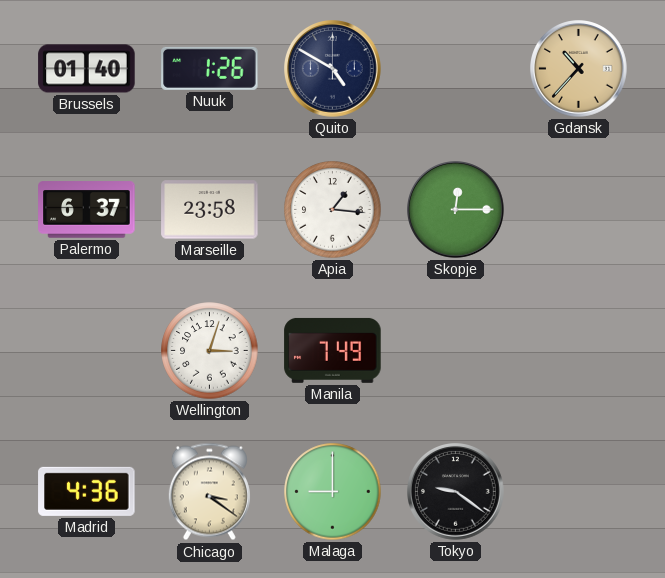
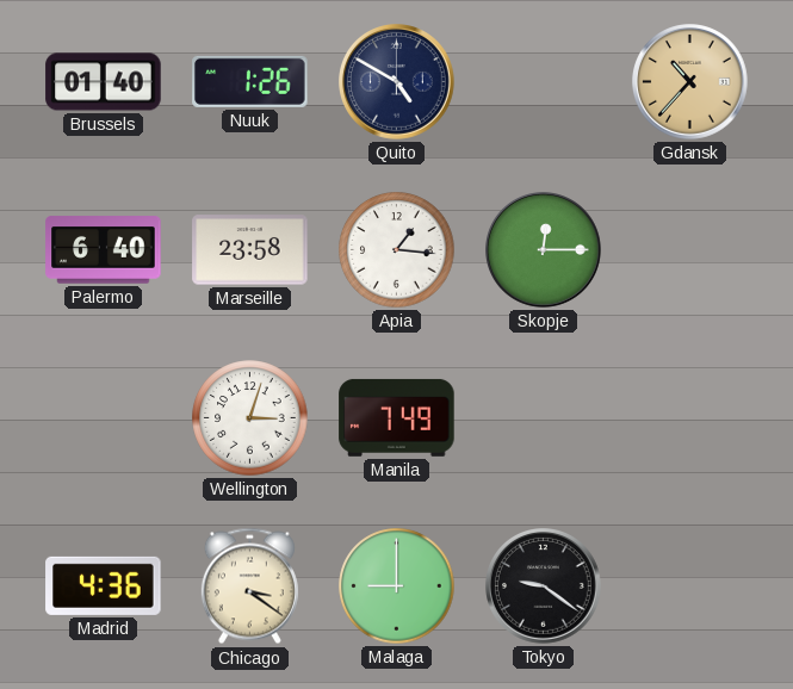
Palermo: 6:37 -> 6:40
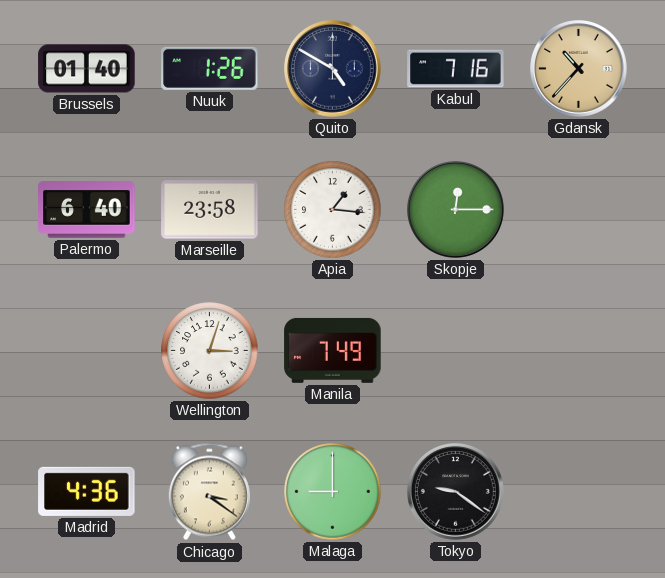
Kabul: none -> 7:16
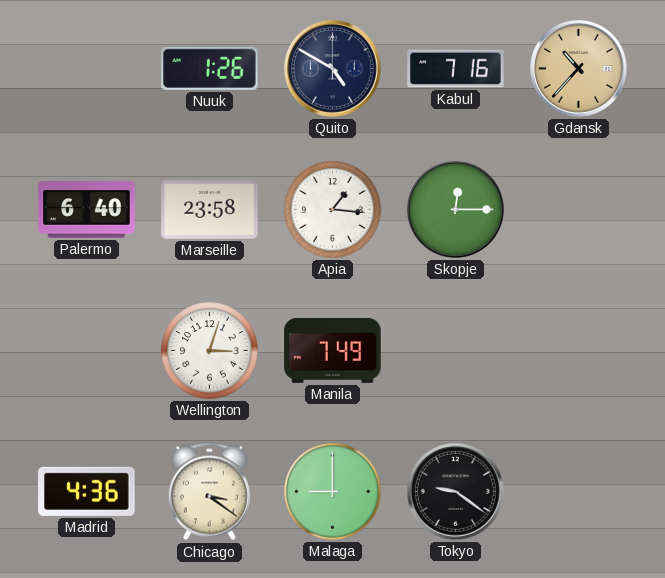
Brussels: 01:40 -> none
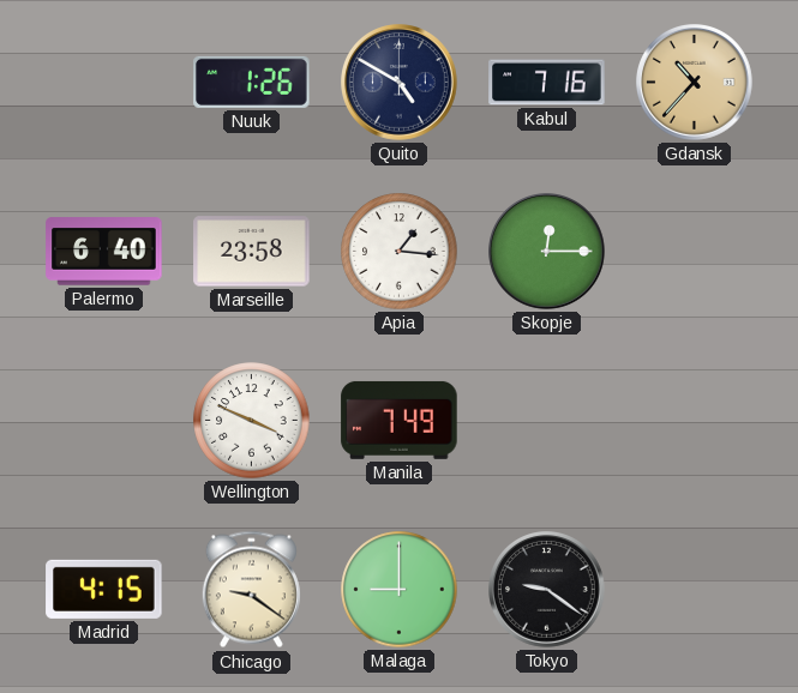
Wellington: 3:03 -> 3:49
Madrid: 4:36 -> 4:15
Chicago: 3:21 -> 9:21
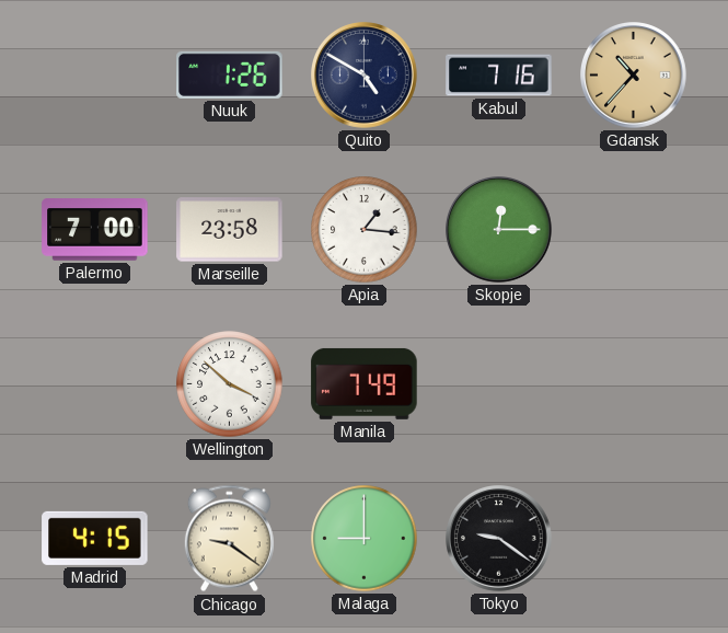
Palermo: 6:40 -> 7:00
Wellington: 3:49 -> 3:52
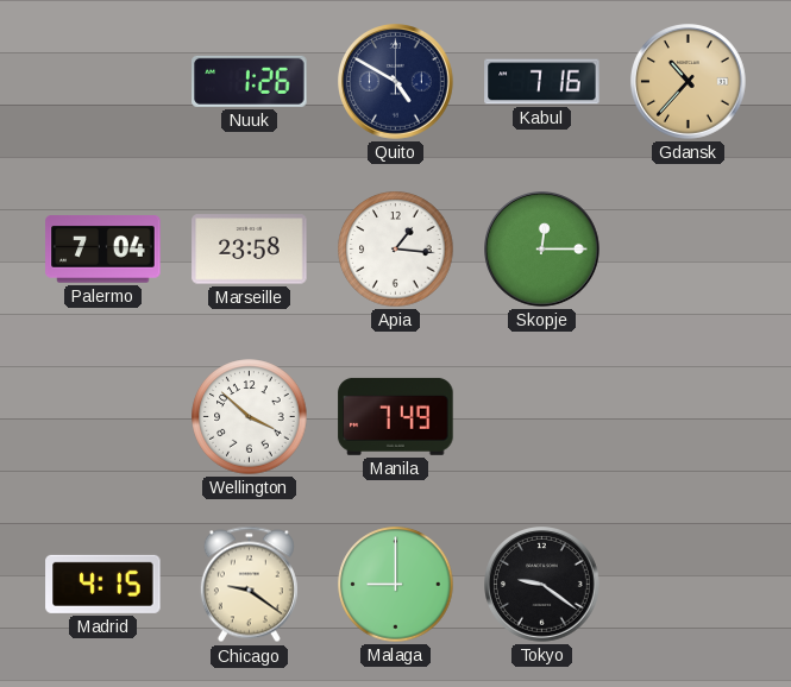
Palermo: 7:00 -> 7:04
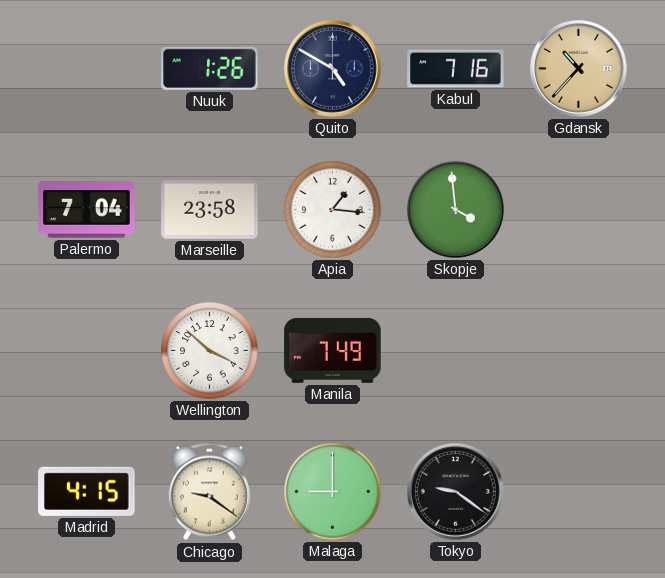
Skopje: 12:15 -> 3:59
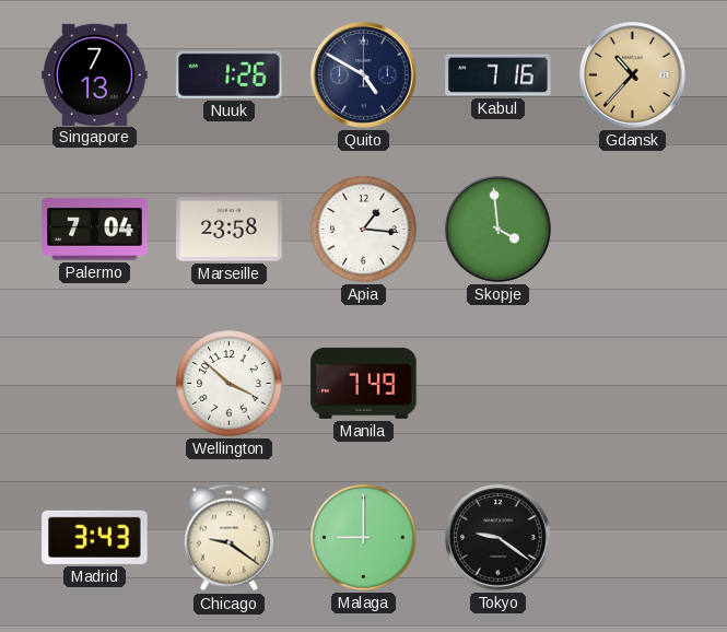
Singapore: none -> 7:13
Madrid: 4:15 -> 3:43
